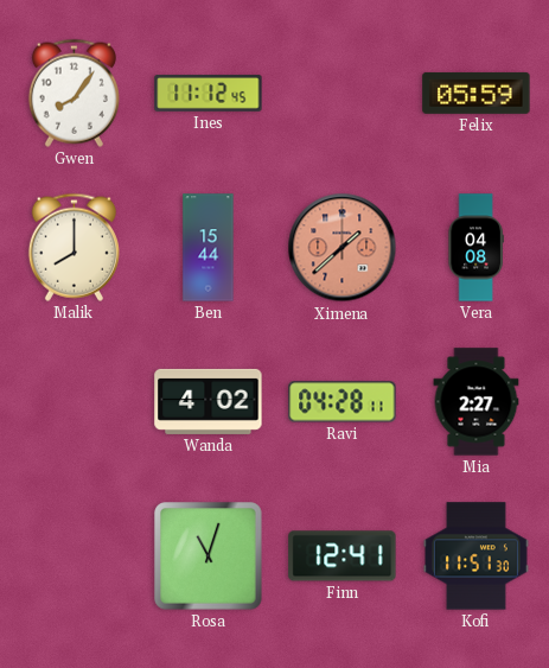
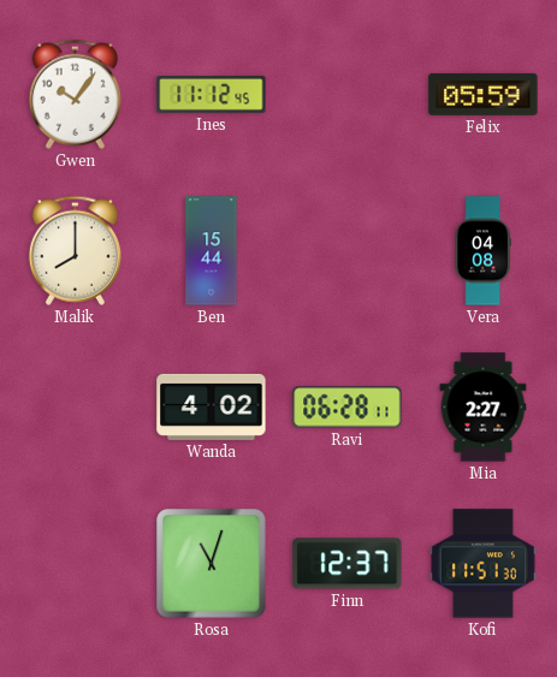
Gwen: 8:06 -> 10:06
Ximena: 1:38 -> none
Ravi: 04:28 -> 06:28
Finn: 12:41 -> 12:37
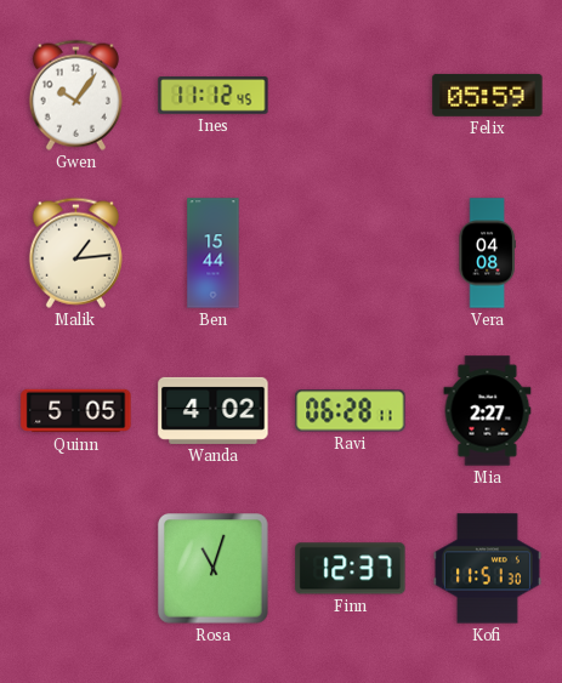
Malik: 8:00 -> 1:14
Quinn: none -> 5:05
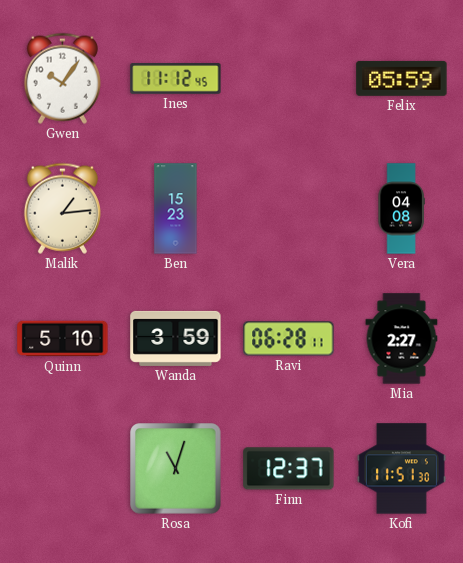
Ben: 15:44 -> 15:23
Quinn: 5:05 -> 5:10
Wanda: 4:02 -> 3:59
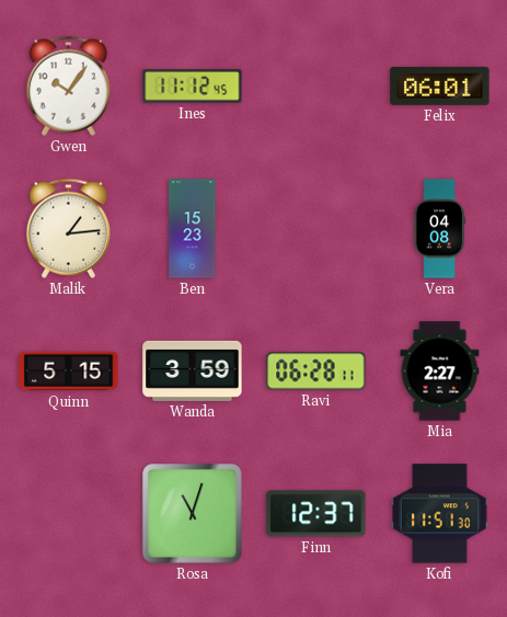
Felix: 05:59 -> 06:01
Quinn: 5:10 -> 5:15
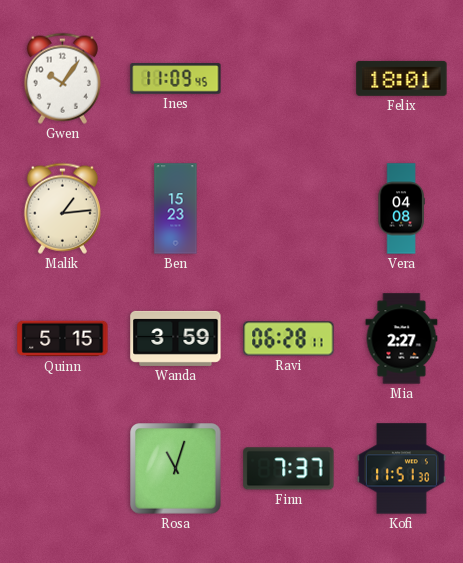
Ines: 11:12 -> 11:09
Felix: 06:01 -> 18:01
Finn: 12:37 -> 7:37
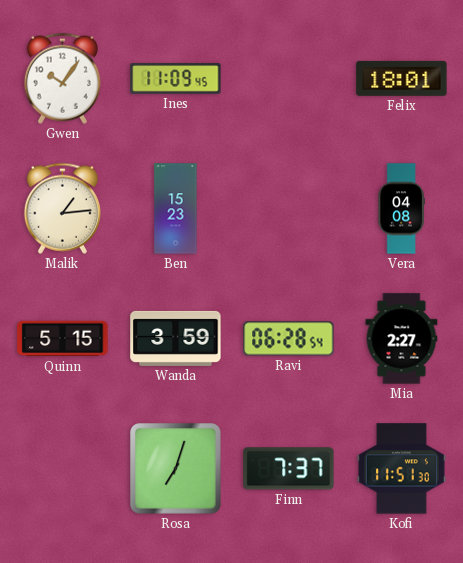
Ravi: 06:28:11 -> 06:28:54
Rosa: 11:03 -> 7:03
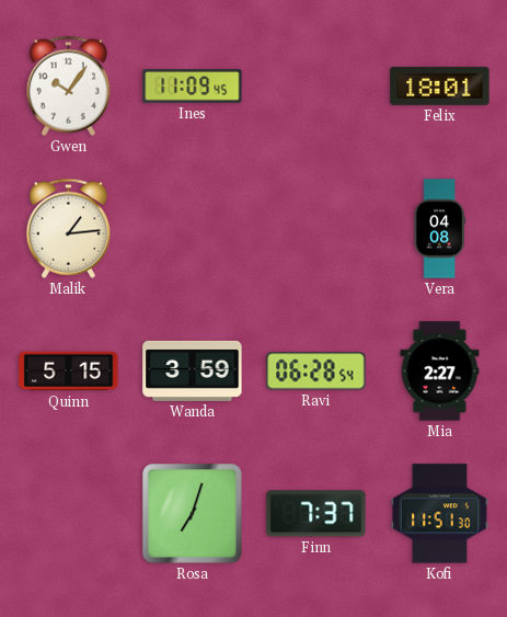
Ben: 15:23 -> none
